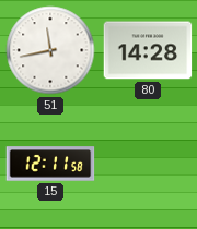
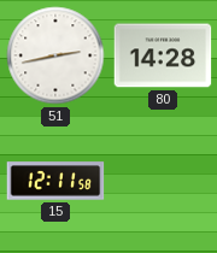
51: 11:43 -> 2:43
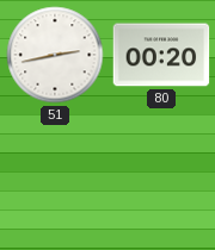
80: 14:28 -> 00:20
15: 12:11 -> none
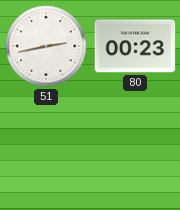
80: 00:20 -> 00:23
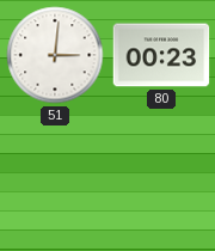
51: 2:43 -> 3:01
